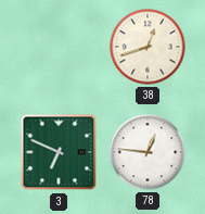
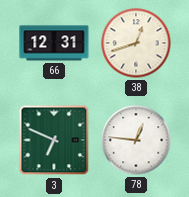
66: none -> 12:31
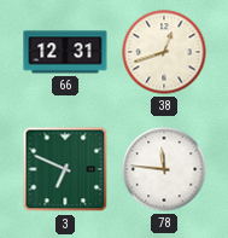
78: 12:46 -> 11:46
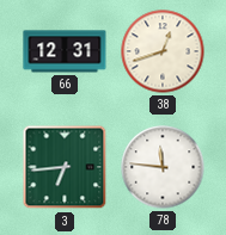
3: 6:49 -> 6:44
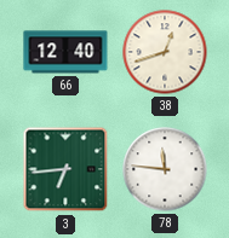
66: 12:31 -> 12:40
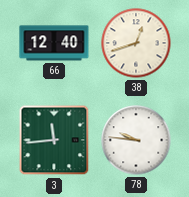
3: 6:44 -> 11:44
78: 11:46 -> 9:46
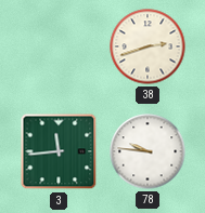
66: 12:40 -> none
38: 12:42 -> 2:42
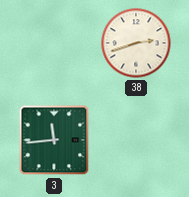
78: 9:46 -> none
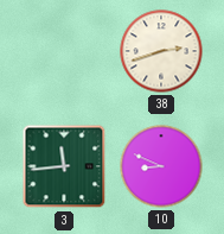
10: none -> 8:49
